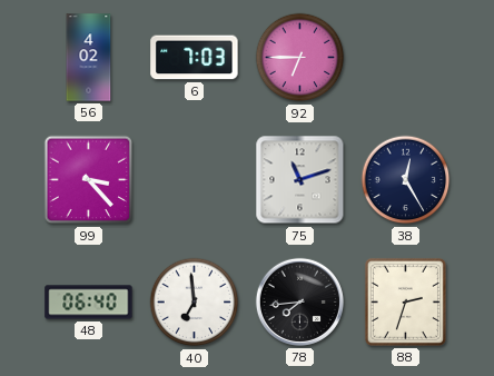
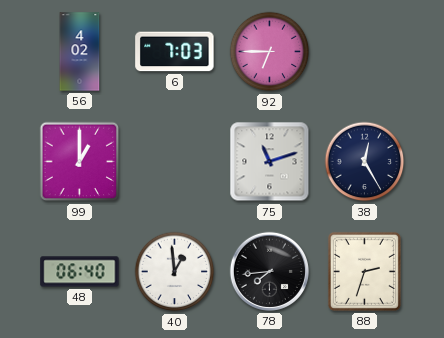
99: 3:23 -> 1:00
40: 6:59 -> 12:59
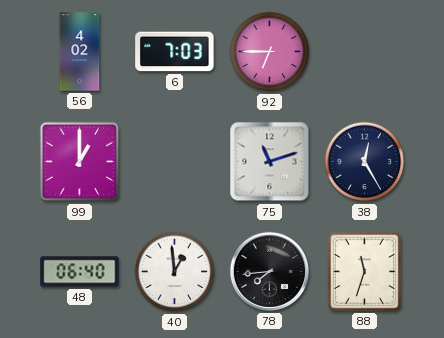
88: 2:33 -> 11:33
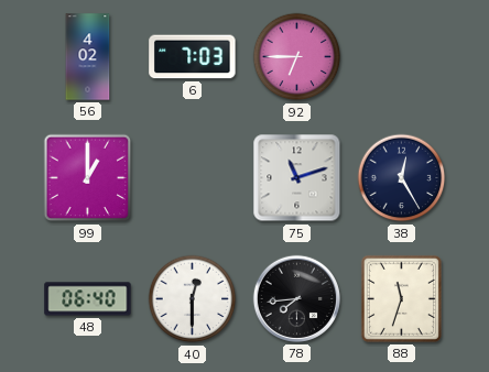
40: 12:59 -> 12:30
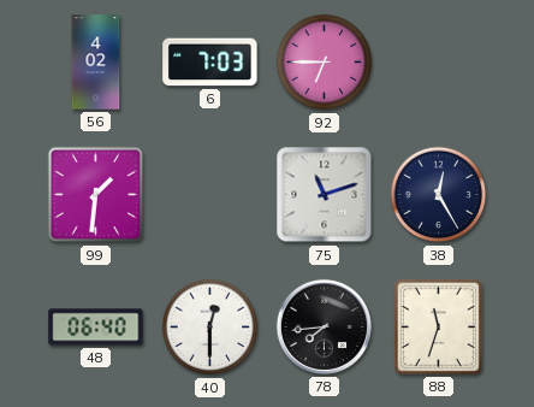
99: 1:00 -> 1:31
